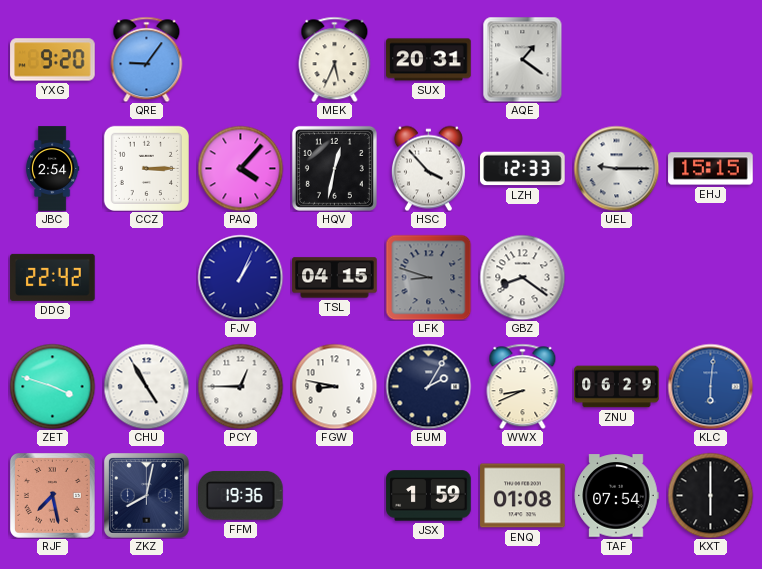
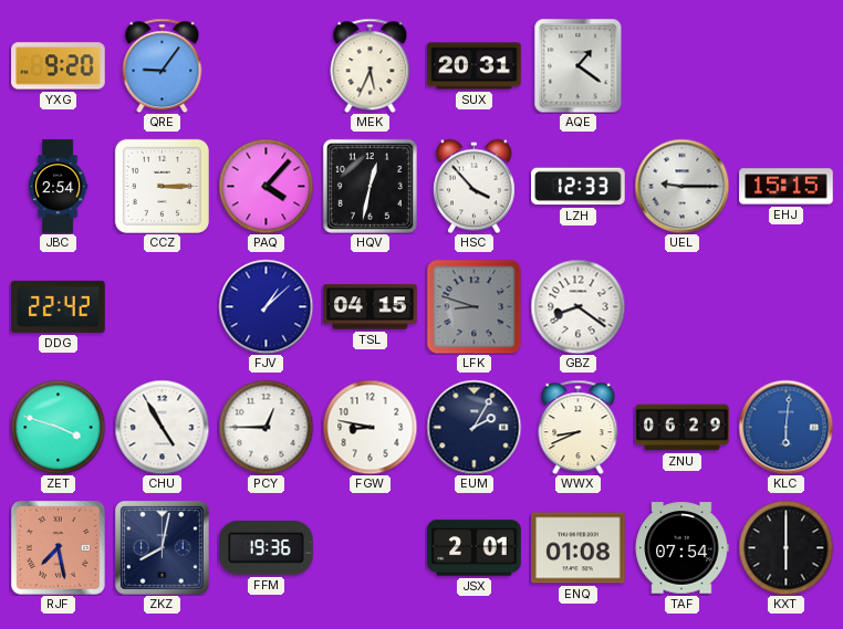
FJV: 1:04 -> 1:08
JSX: 1:59 -> 2:01
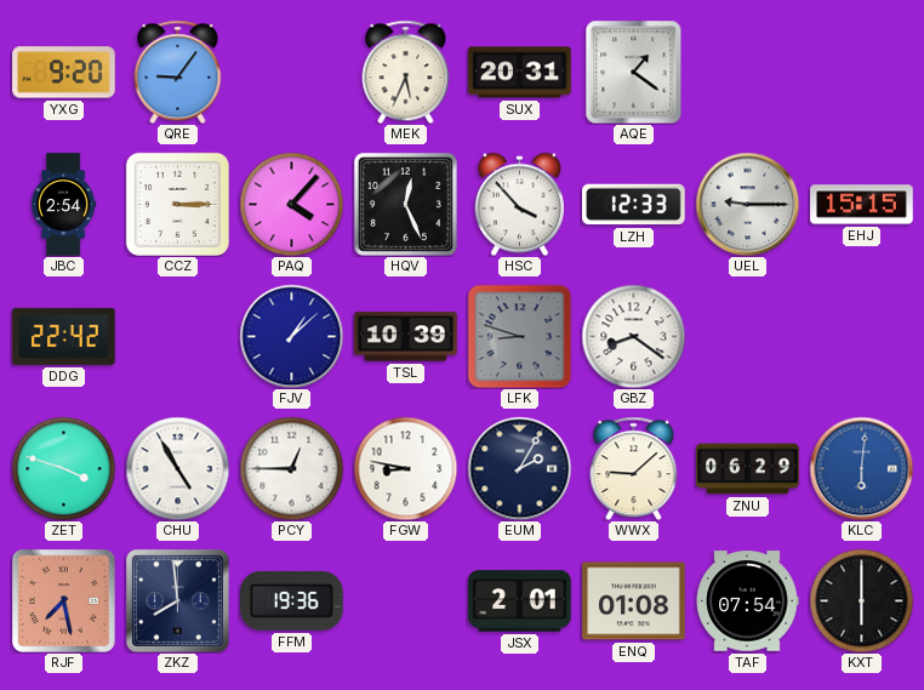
HQV: 12:32 -> 12:26
TSL: 04:15 -> 10:39
WWX: 8:41 -> 9:08
ZKZ: 8:02 -> 7:59
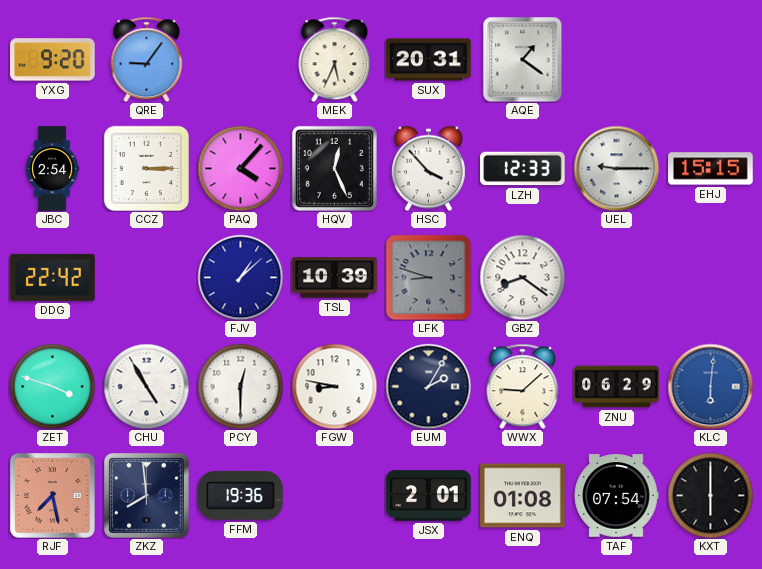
PCY: 12:45 -> 12:30
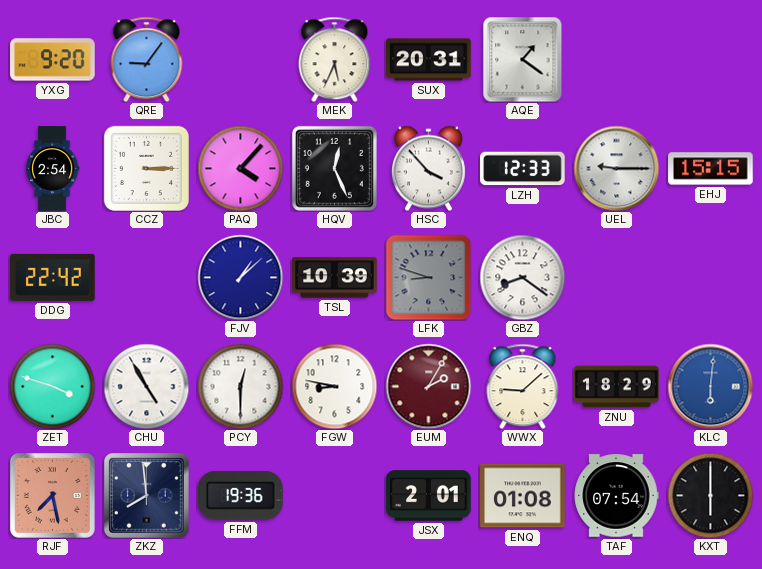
EUM dial: navy -> burgundy
ZNU: 06:29 -> 18:29
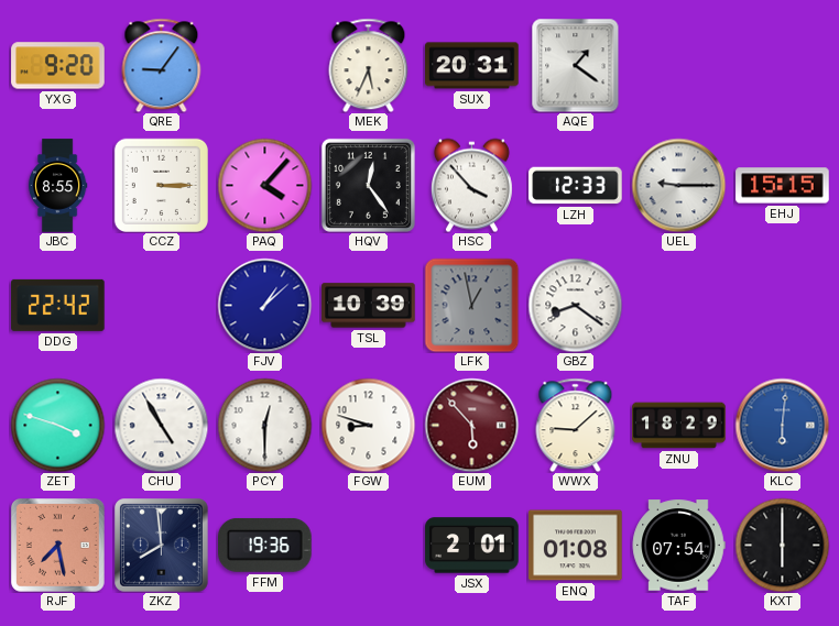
JBC: 2:54 -> 8:55
HQV: 12:26 -> 12:24
LFK: 8:48 -> 12:58
FGW: 8:47 -> 8:48
EUM: 2:05 -> 5:53
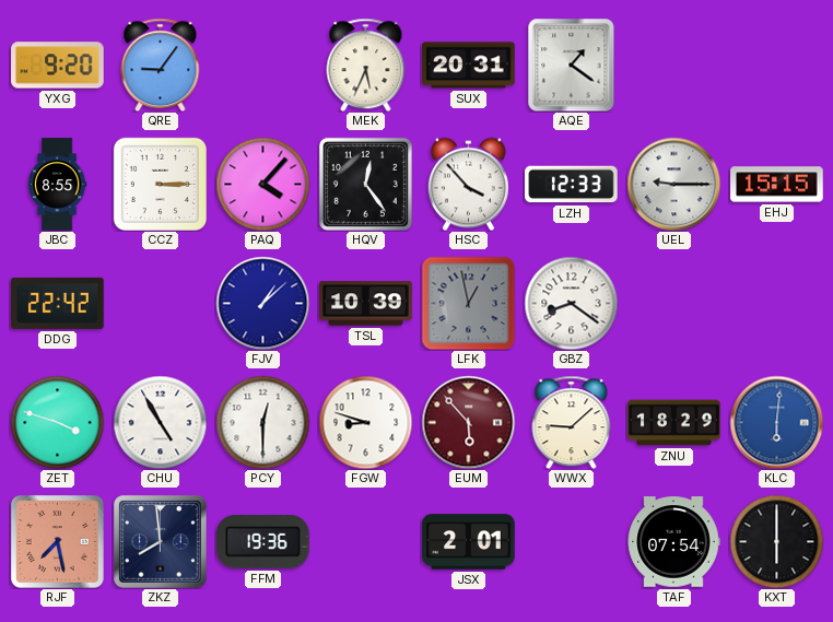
ENQ: 01:08 -> none
